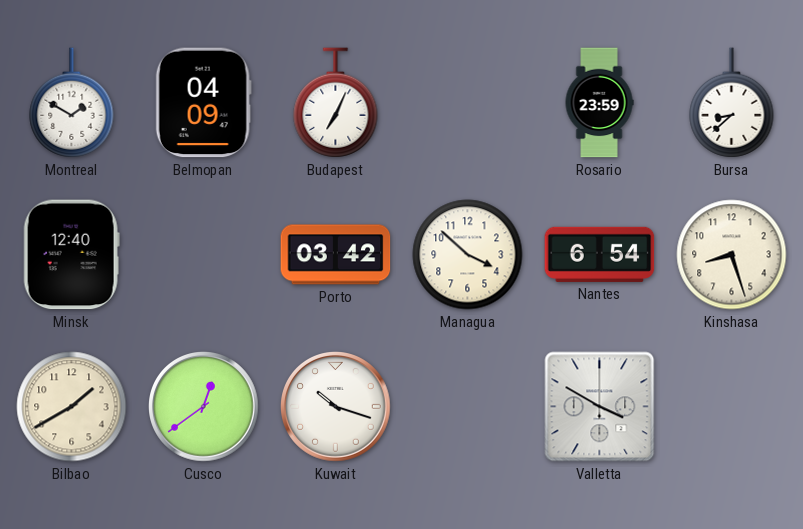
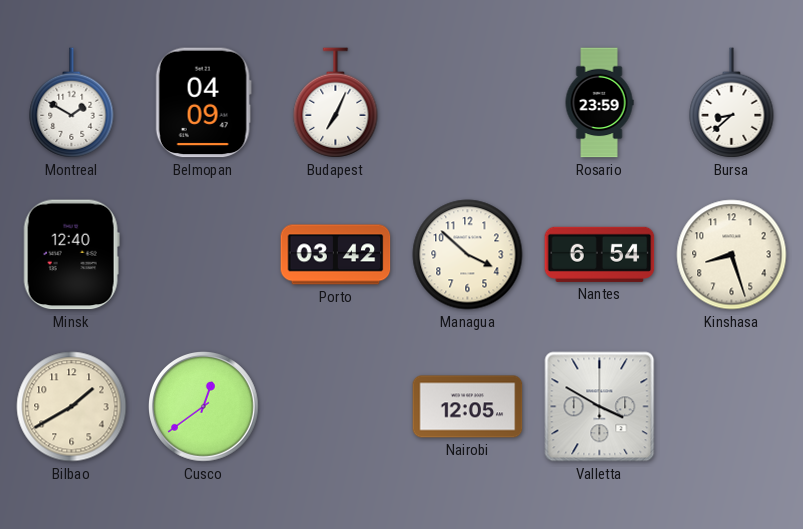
Kuwait: 10:18 -> none
Nairobi: none -> 12:05
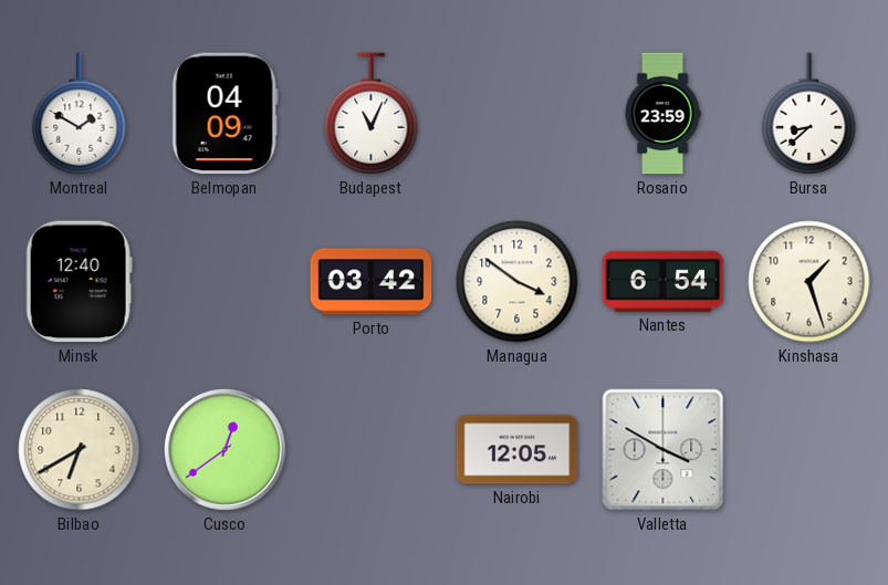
Budapest: 7:04 -> 11:04
Managua: 3:52 -> 3:51
Kinshasa: 8:27 -> 1:27
Bilbao: 1:40 -> 6:40
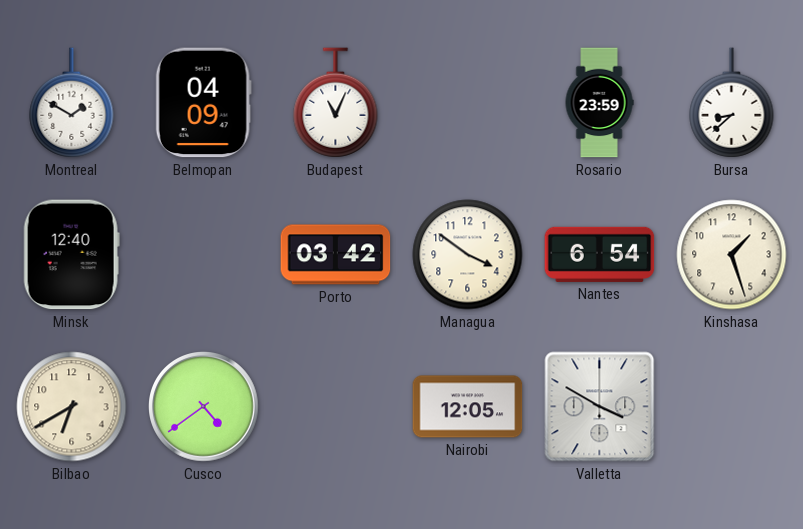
Cusco: 12:39 -> 4:39
